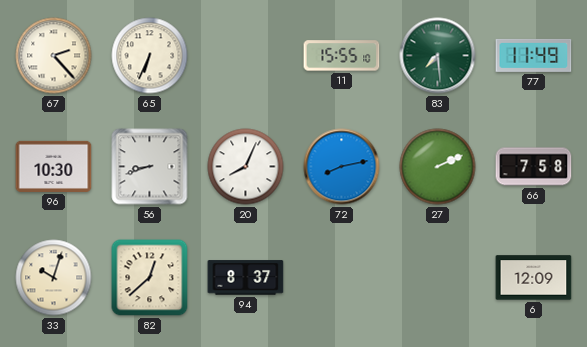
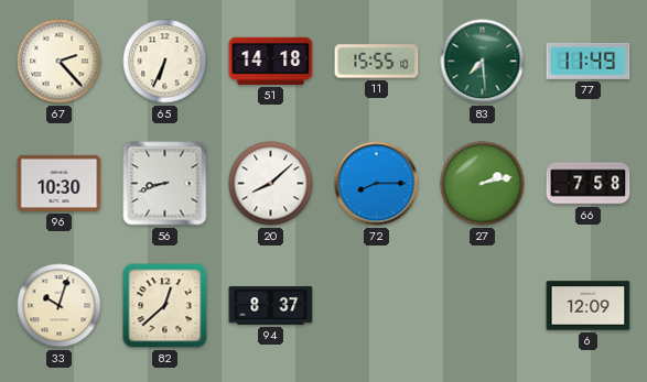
51: none -> 14:18
20: 8:04 -> 8:08
72: 8:13 -> 8:15
27: 2:11 -> 2:13
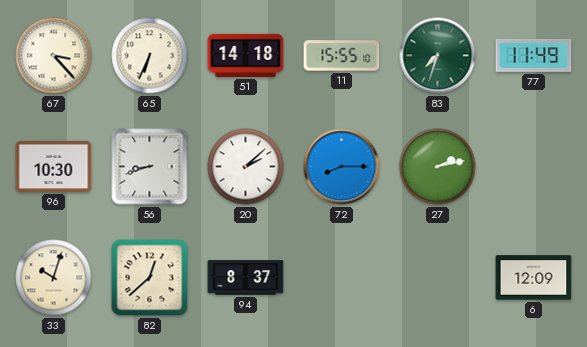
67: 2:23 -> 3:23
83: 7:29 -> 7:33
20: 8:08 -> 2:08
66: 7:58 -> none
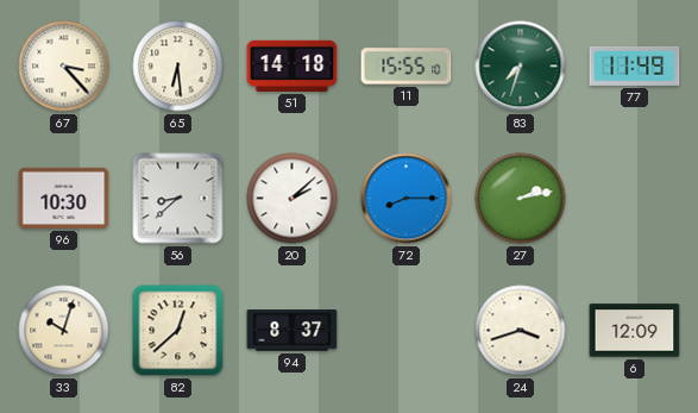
65: 6:34 -> 6:29
56: 8:42 -> 8:38
24: none -> 3:42
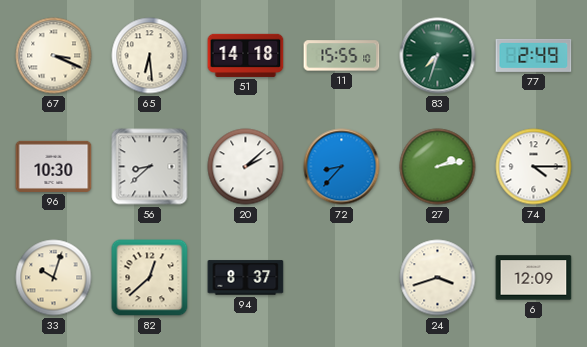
67: 3:23 -> 3:19
77: 11:49 -> 2:49
72: 8:15 -> 8:37
74: none -> 4:15
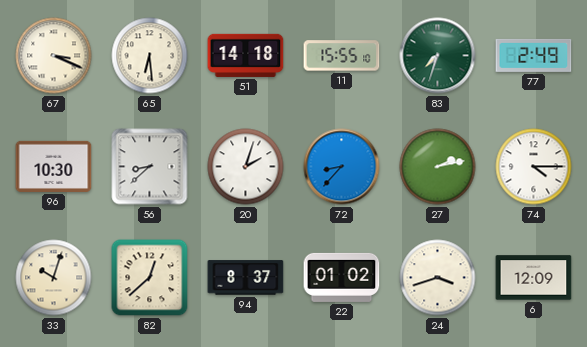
20: 2:08 -> 2:03
22: none -> 01:02
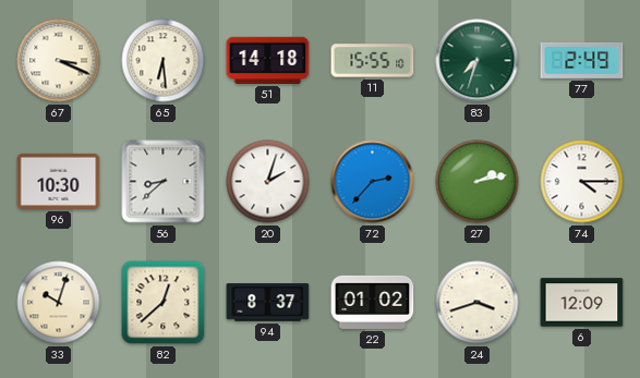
72: 8:37 -> 2:37
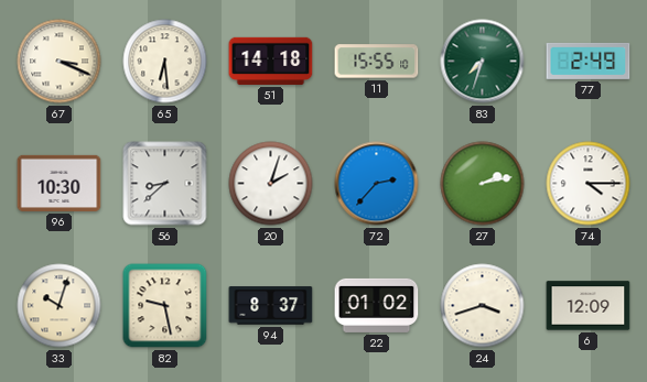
82: 12:38 -> 9:28
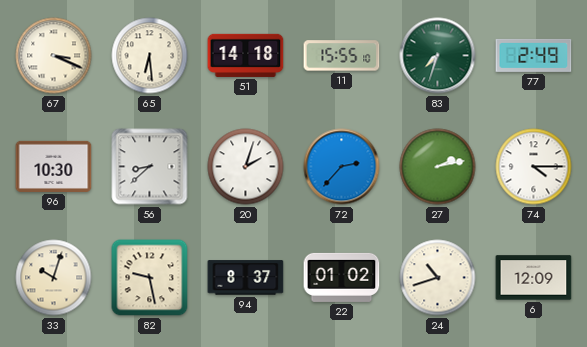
24: 3:42 -> 10:42
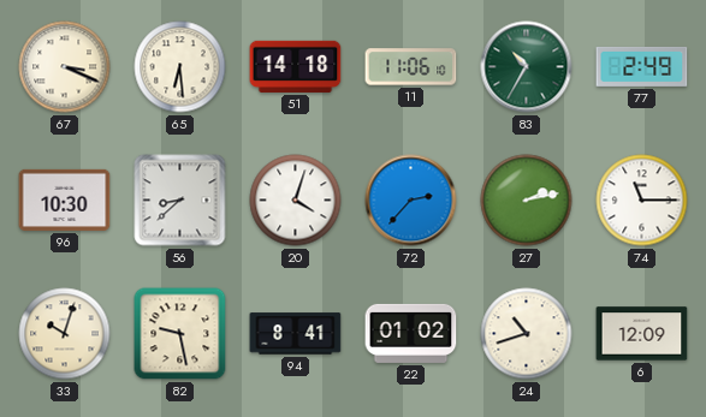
11: 15:55 -> 11:06
83: 7:33 -> 10:35
20: 2:03 -> 4:03
74: 4:15 -> 11:15
94: 8:37 -> 8:41
